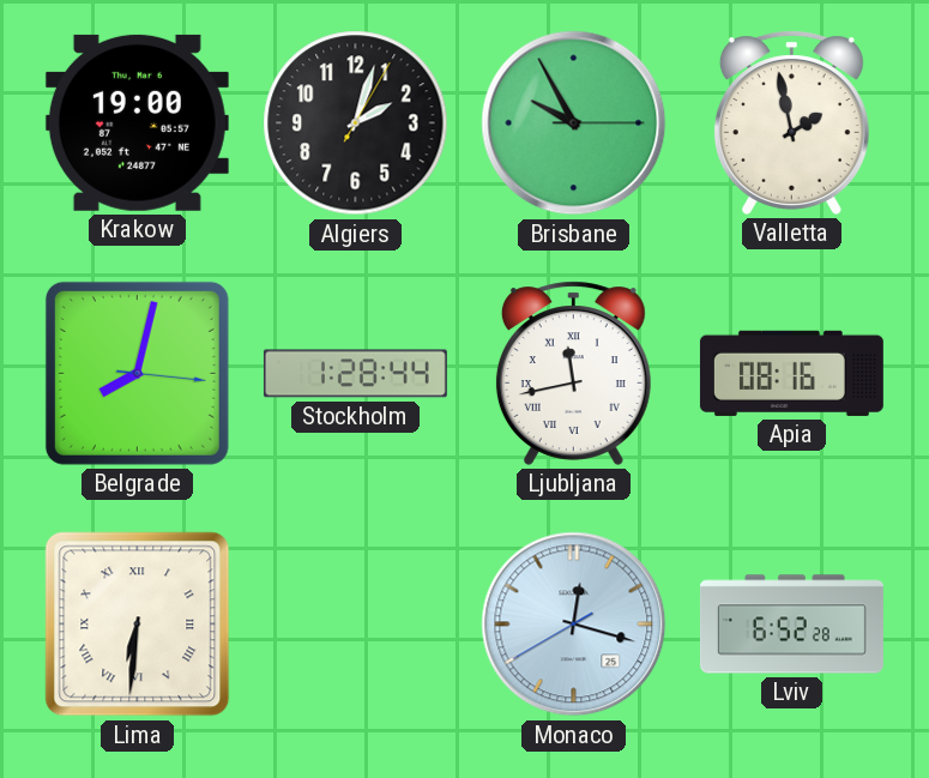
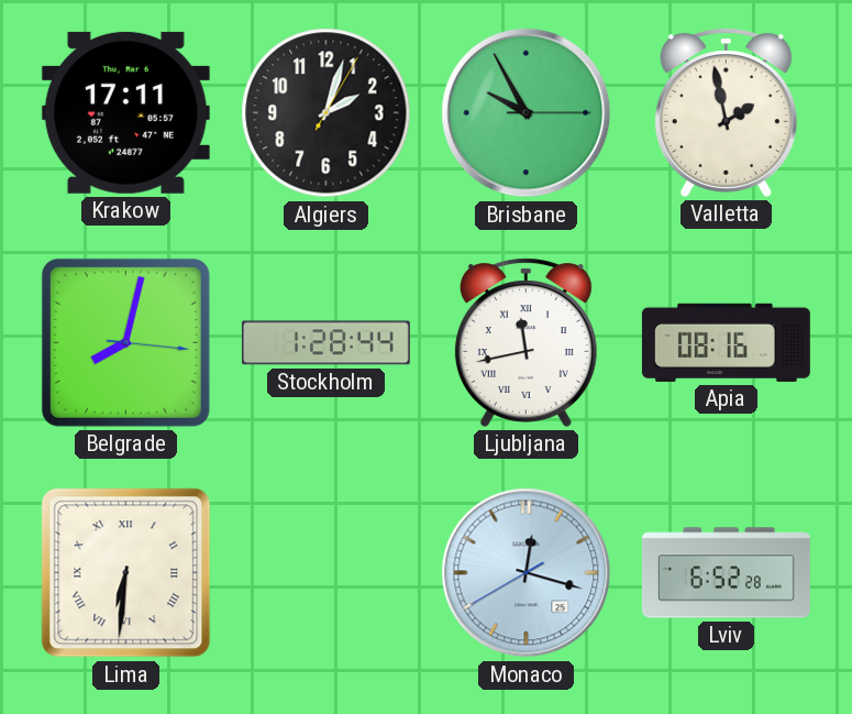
Krakow: 19:00 -> 17:11
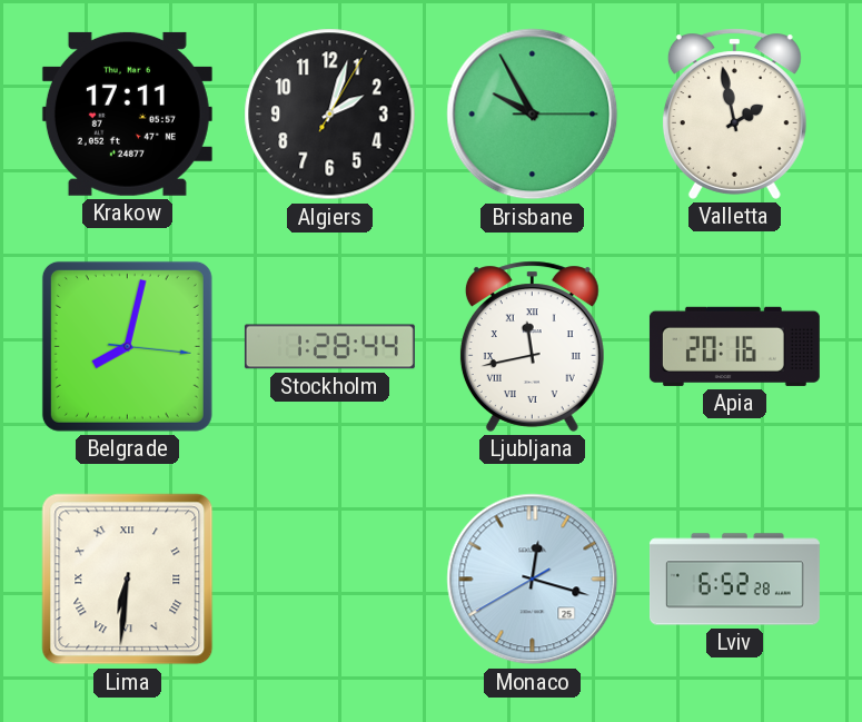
Apia: 08:16 -> 20:16
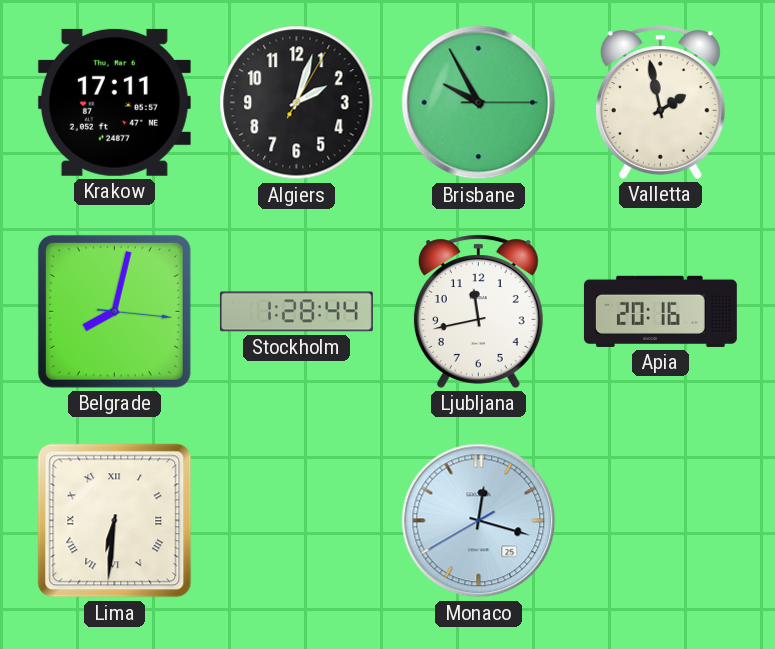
Ljubljana numerals: Roman -> Arabic
Lviv: 6:52 -> none
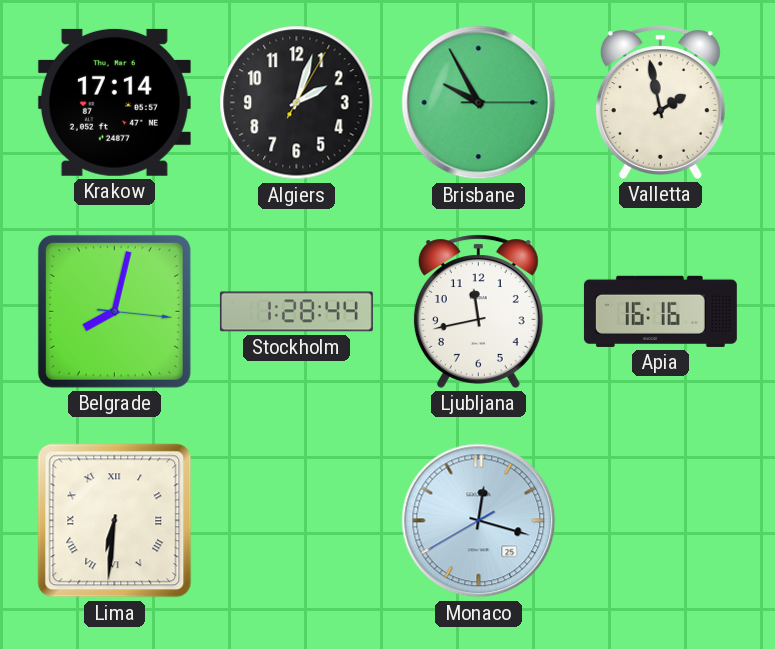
Krakow: 17:11 -> 17:14
Apia: 20:16 -> 16:16
